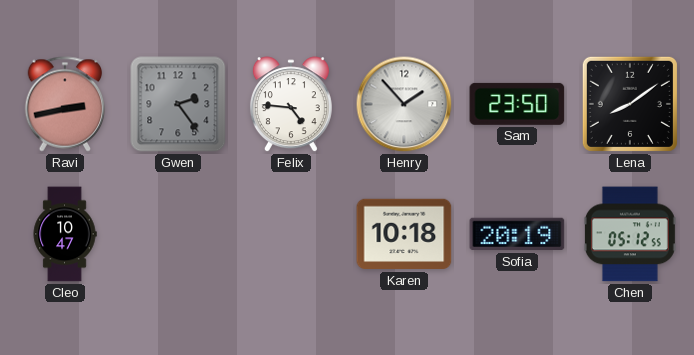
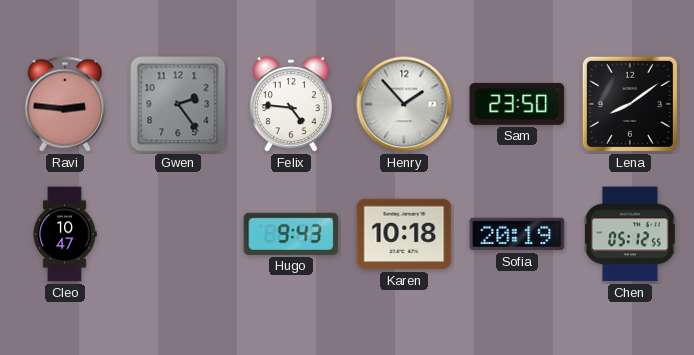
Ravi: 2:43 -> 2:46
Hugo: none -> 9:43
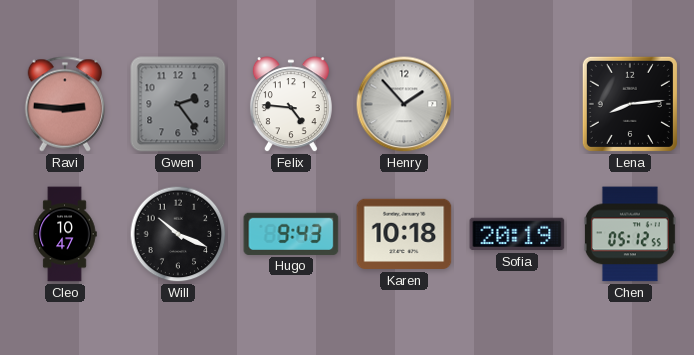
Sam: 23:50 -> none
Lena: 8:09 -> 8:14
Will: none -> 10:19
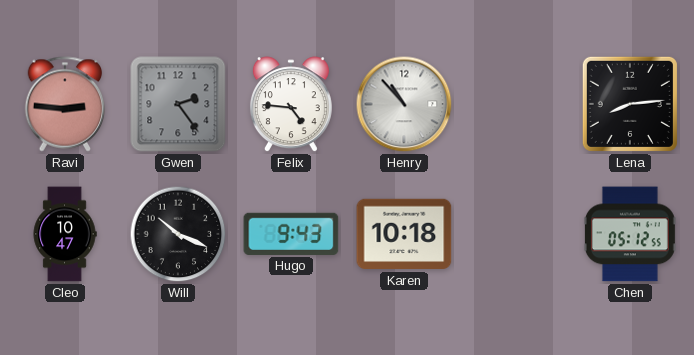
Henry: 1:53 -> 10:53
Sofia: 20:19 -> none
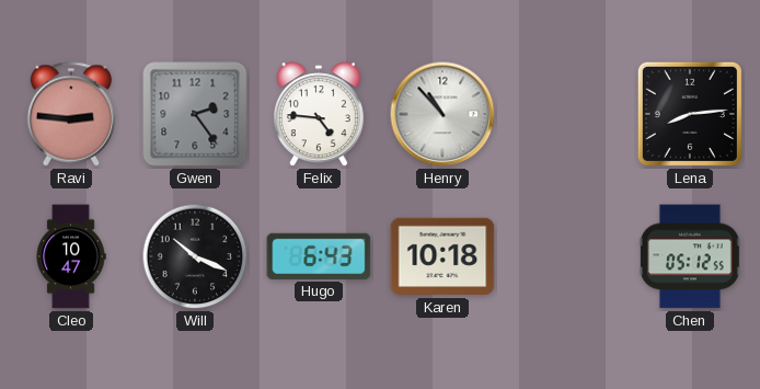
Hugo: 9:43 -> 6:43
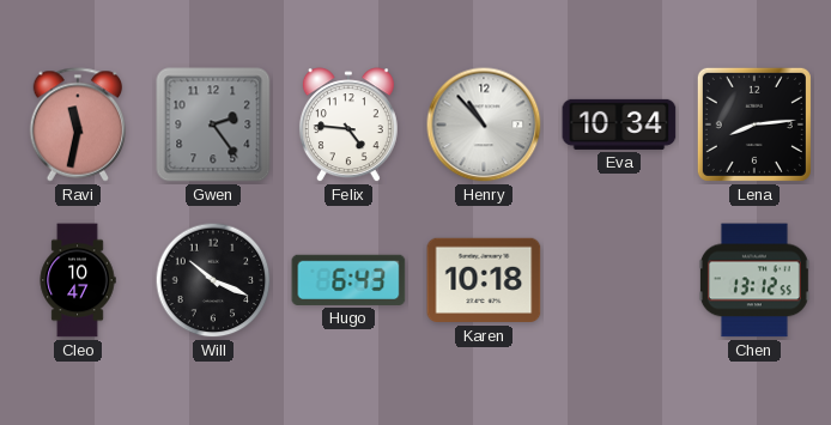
Ravi: 2:46 -> 11:32
Eva: none -> 10:34
Chen: 05:12 -> 13:12
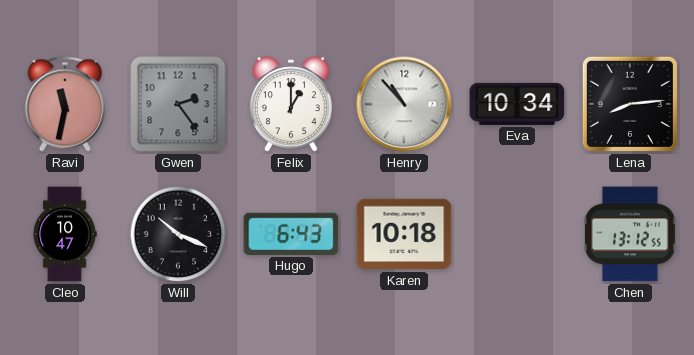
Felix: 4:46 -> 1:00
